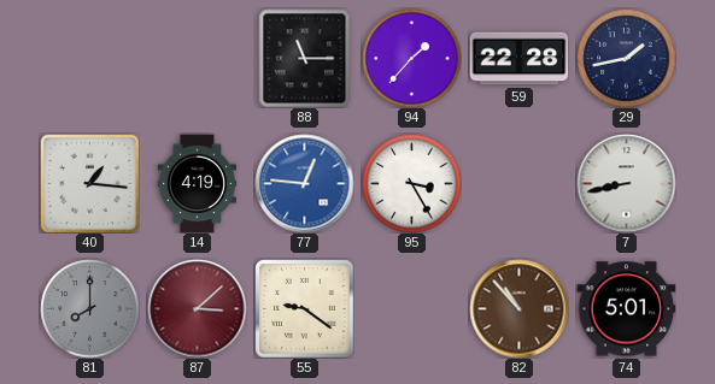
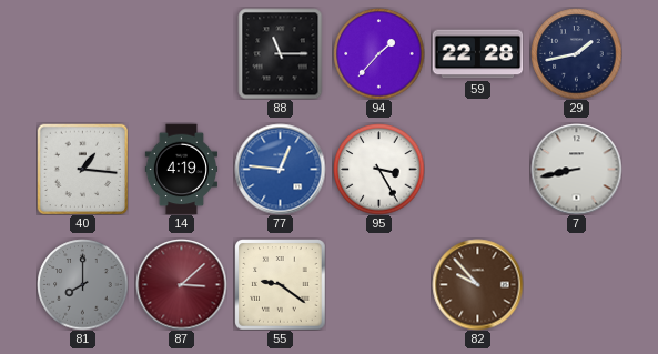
82: 10:53 -> 9:53
74: 5:01 -> none
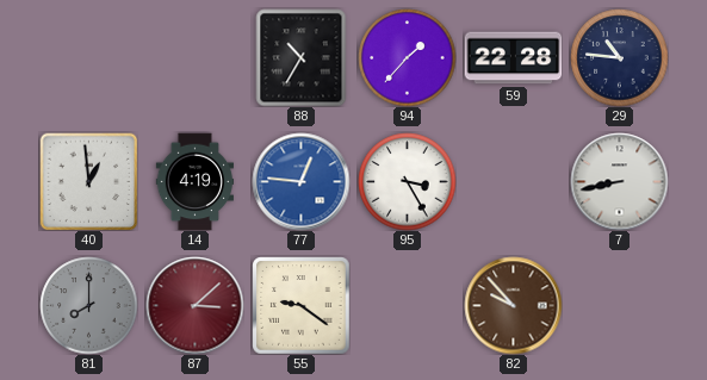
88: 11:15 -> 10:35
29: 1:43 -> 10:46
40: 1:16 -> 12:59
